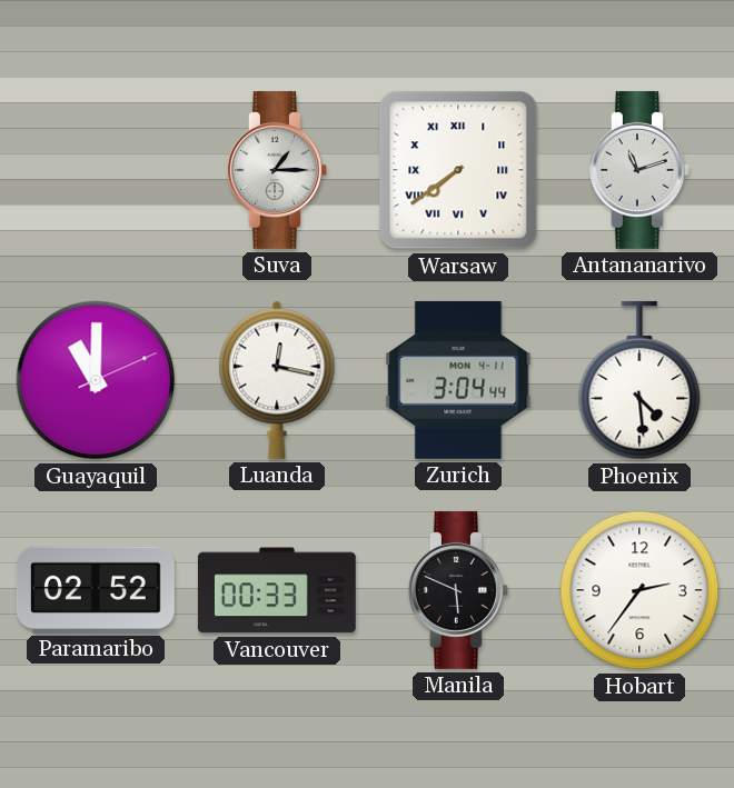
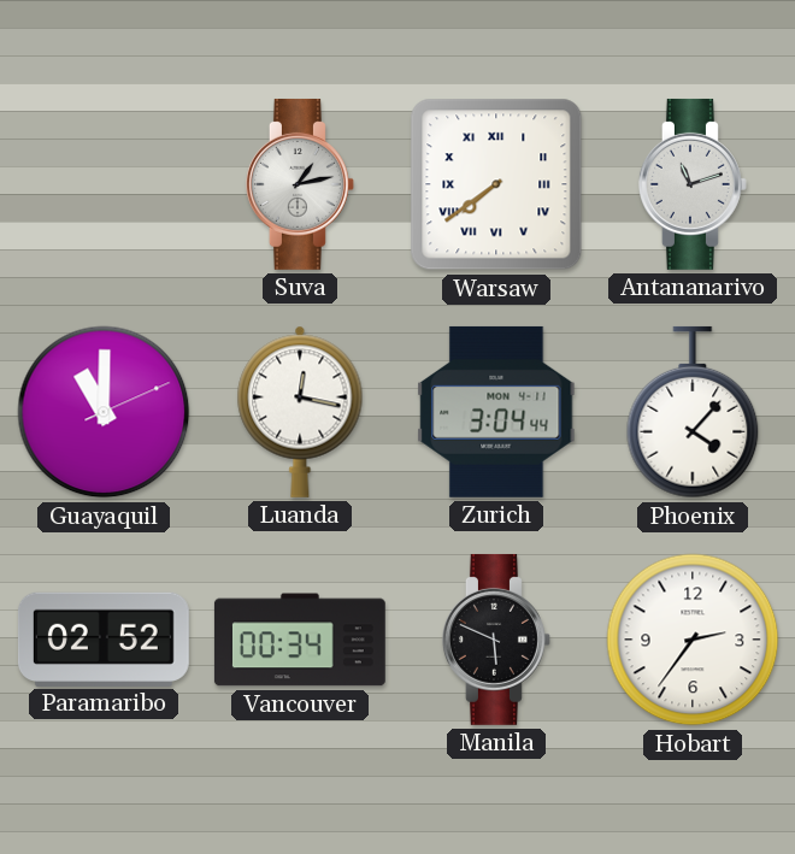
Suva: 1:15 -> 1:13
Phoenix: 4:29 -> 4:07
Vancouver: 00:33 -> 00:34
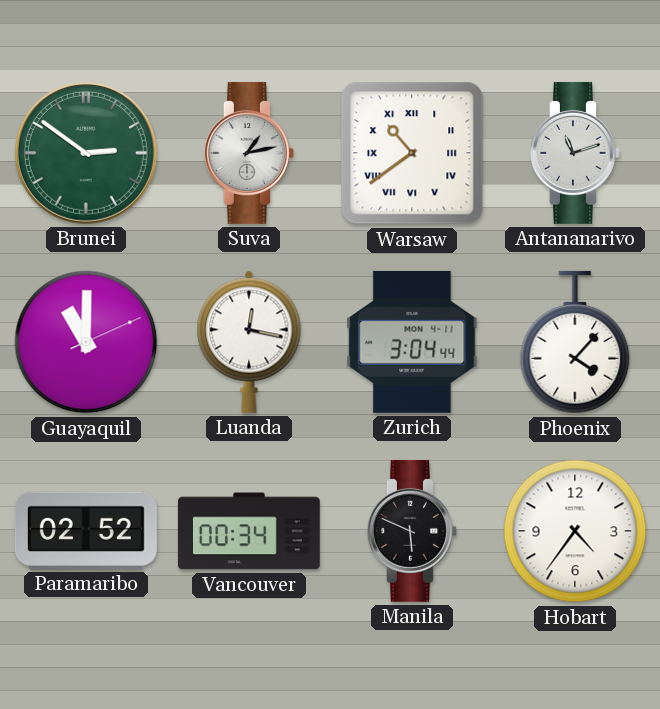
Brunei: none -> 2:51
Warsaw: 7:39 -> 10:39
Hobart: 2:36 -> 4:36
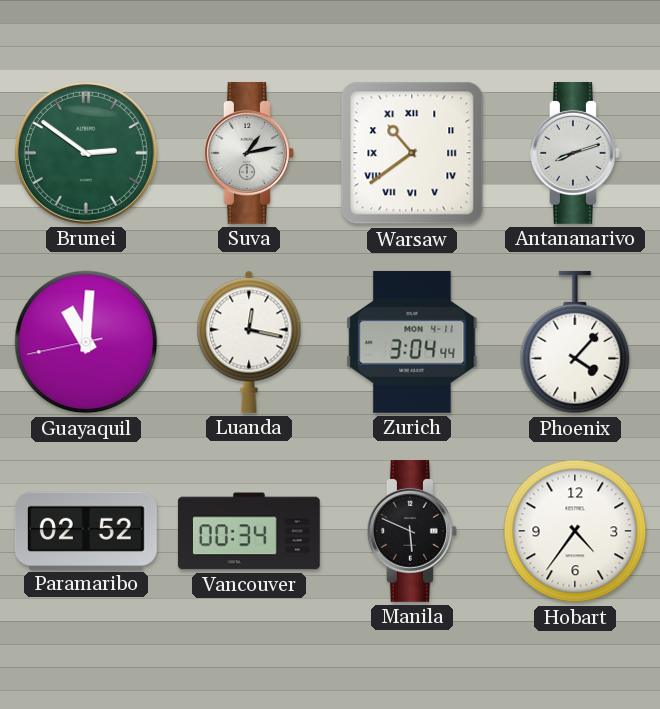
Antananarivo: 11:12 -> 8:12
Guayaquil: 11:00:11 -> 11:00:43
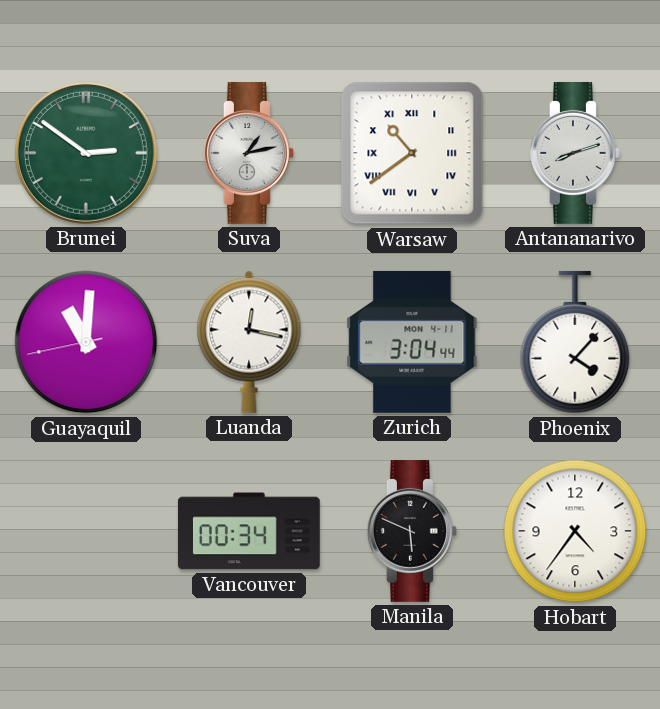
Paramaribo: 02:52 -> none
